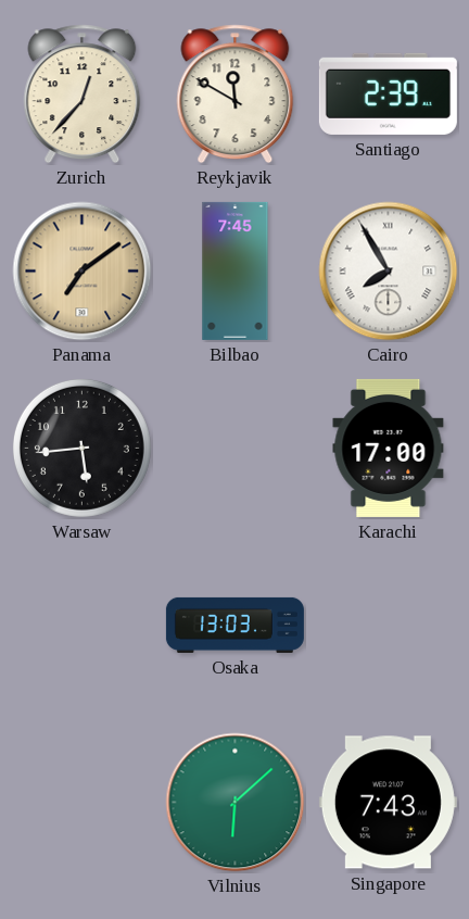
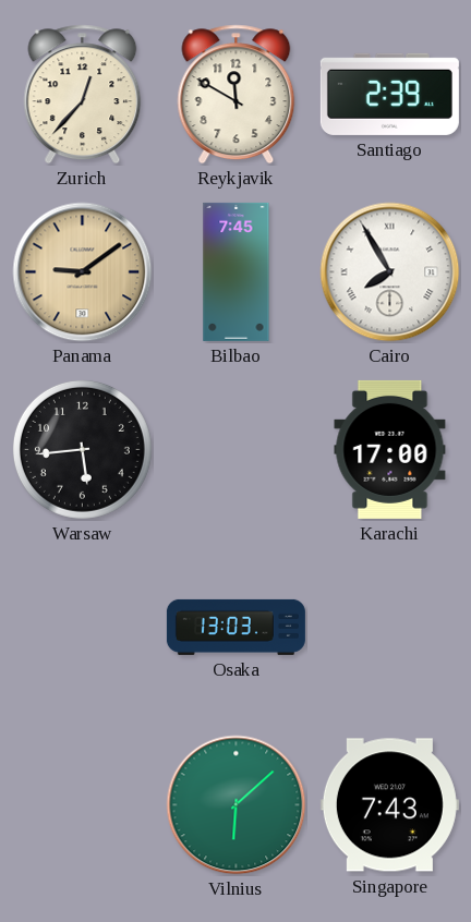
Panama: 7:09 -> 9:09
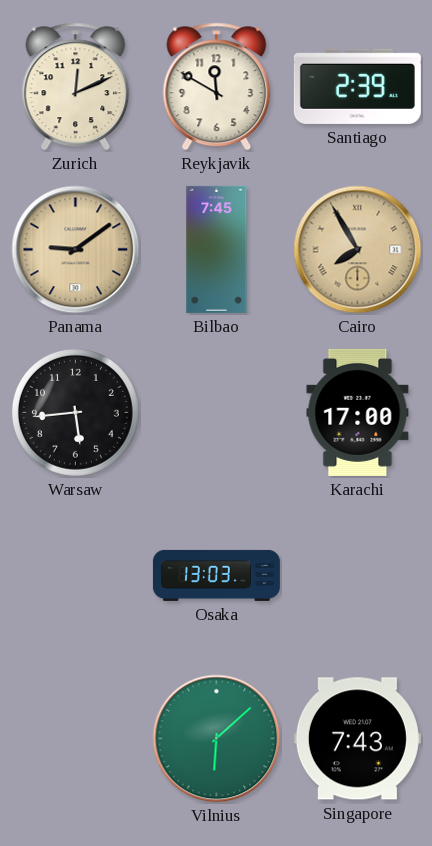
Zurich: 12:37 -> 12:11
Cairo dial: white -> champagne
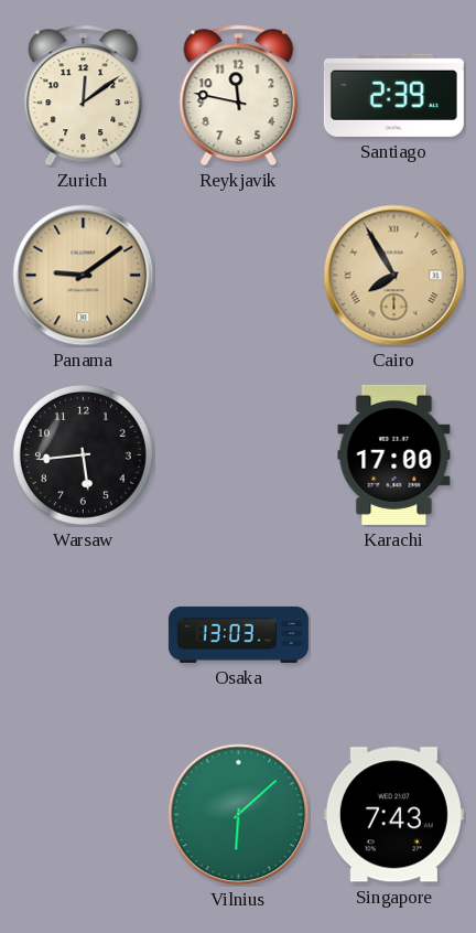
Zurich: 12:11 -> 12:09
Reykjavik: 11:50 -> 11:47
Bilbao: 7:45 -> none
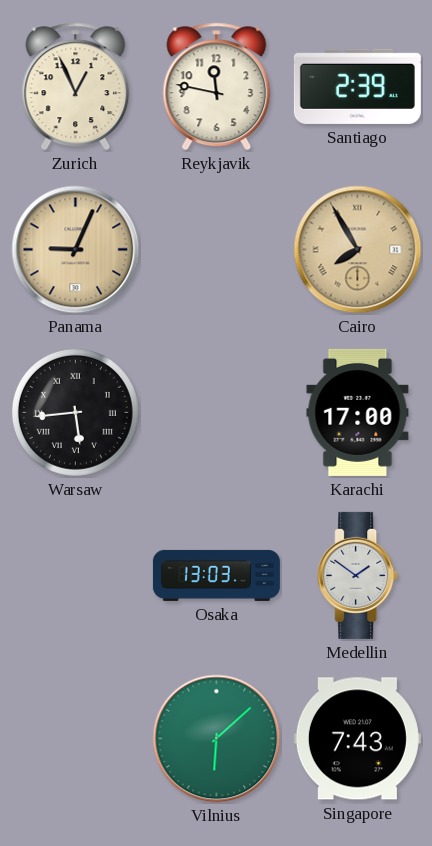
Zurich: 12:09 -> 12:56
Panama: 9:09 -> 9:04
Warsaw numerals: Arabic -> Roman
Medellin: none -> 1:51
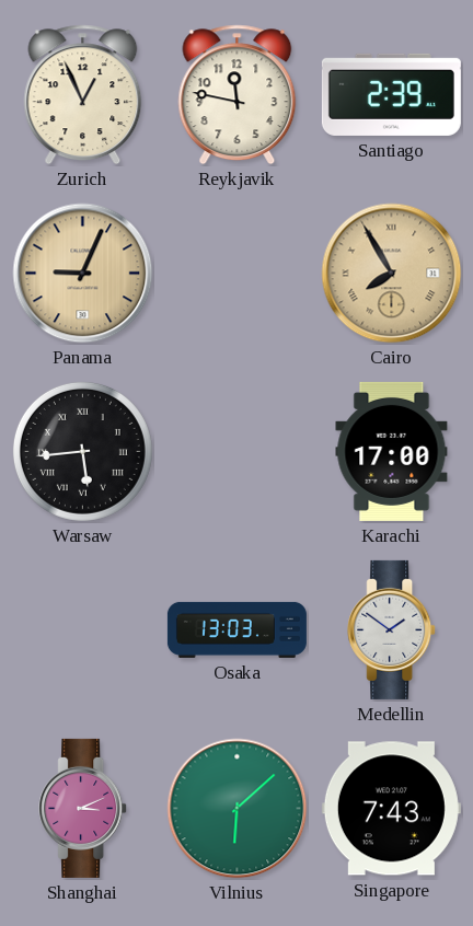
Shanghai: none -> 3:11
